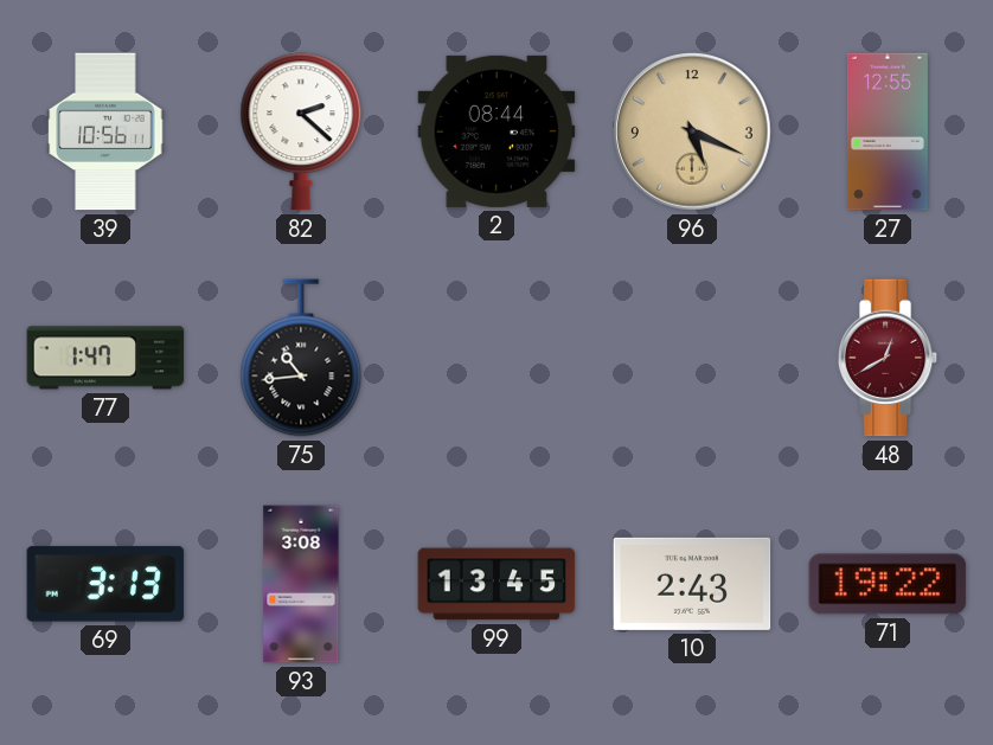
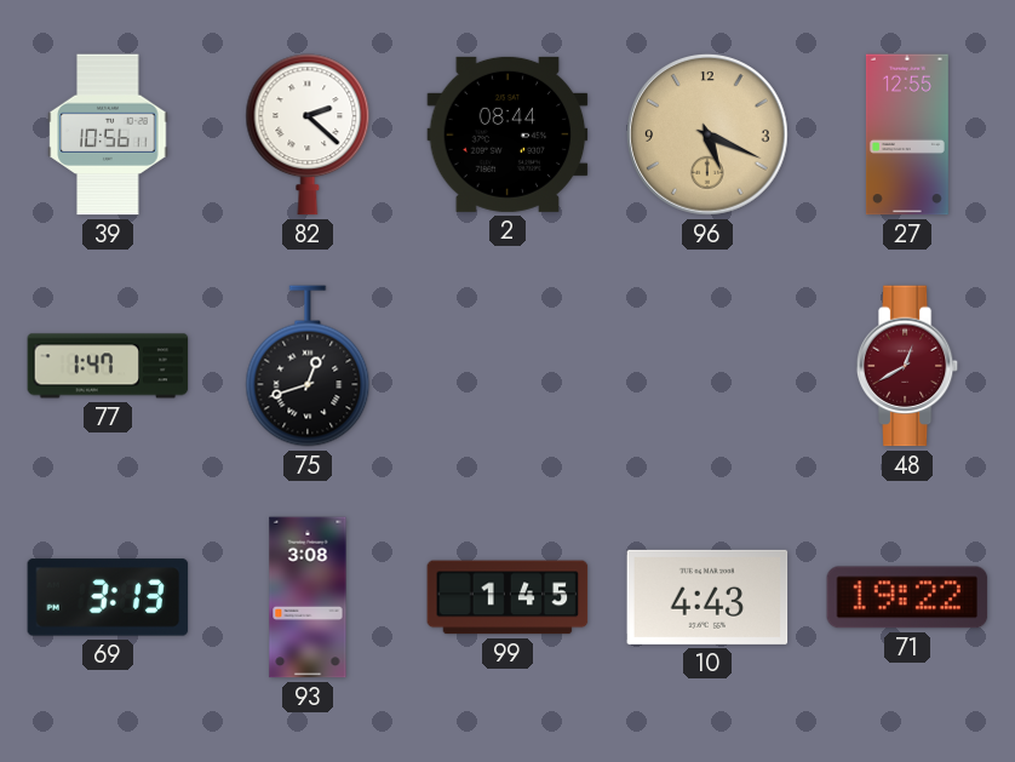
75: 10:44 -> 12:42
99: 13:45 -> 1:45
10: 2:43 -> 4:43
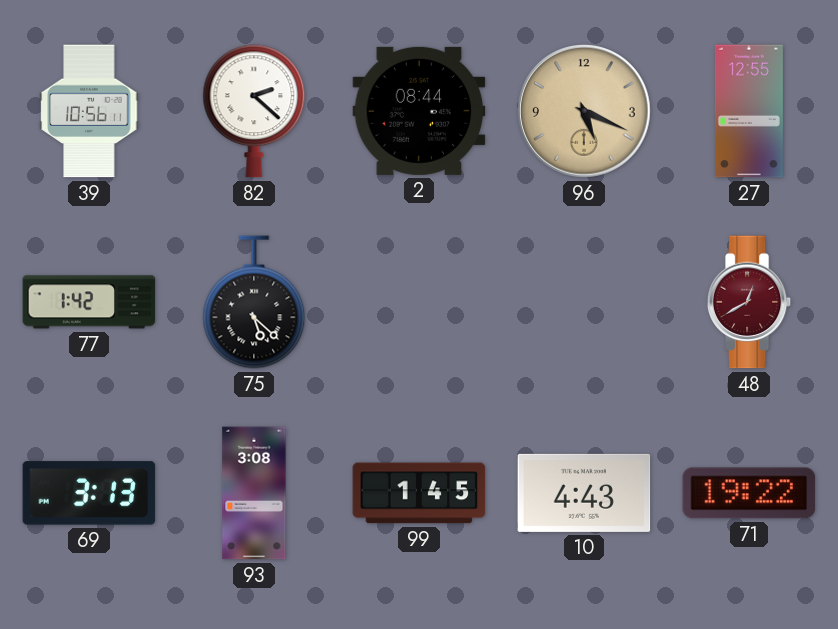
77: 1:47 -> 1:42
75: 12:42 -> 5:22
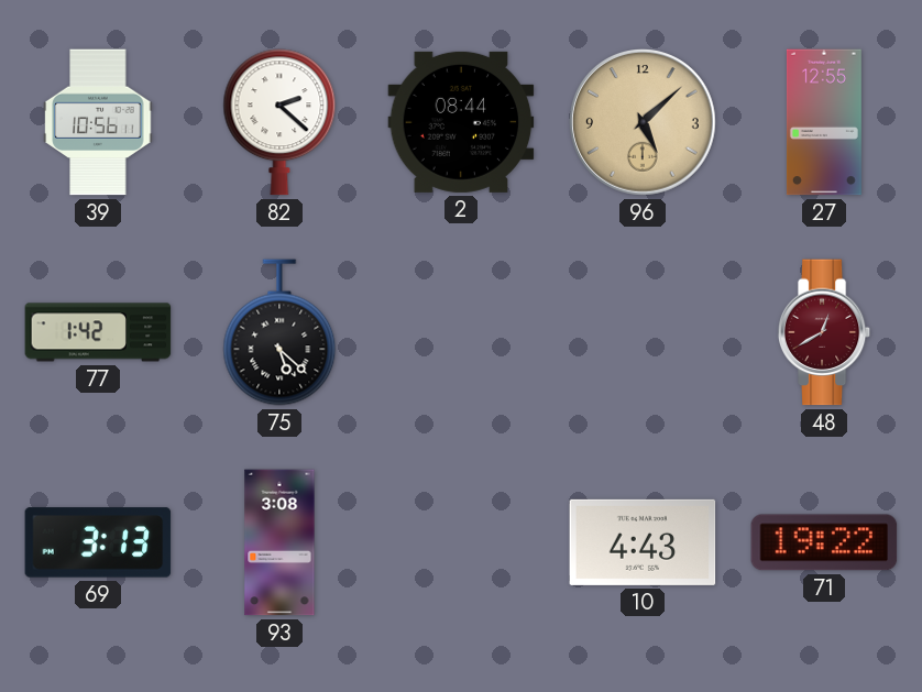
96: 5:19 -> 5:08
99: 1:45 -> none
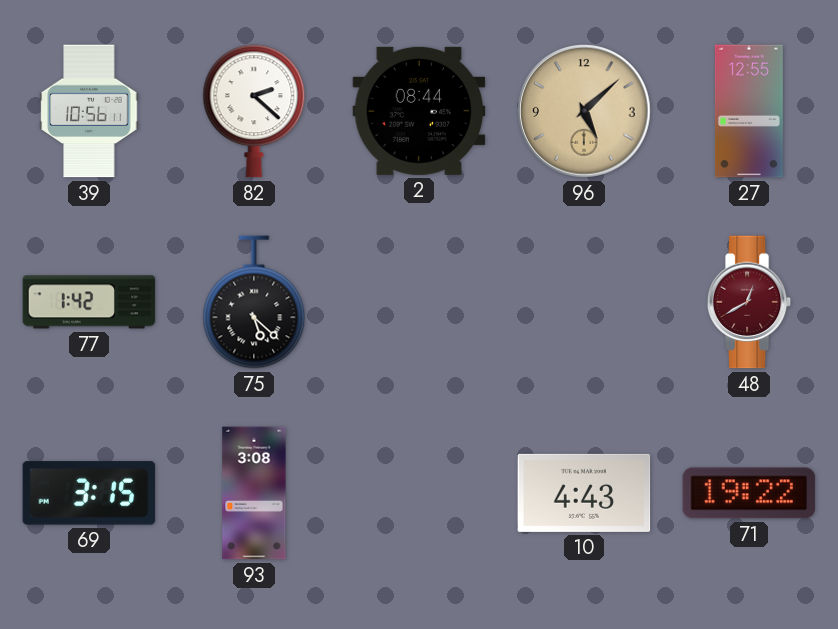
69: 3:13 -> 3:15
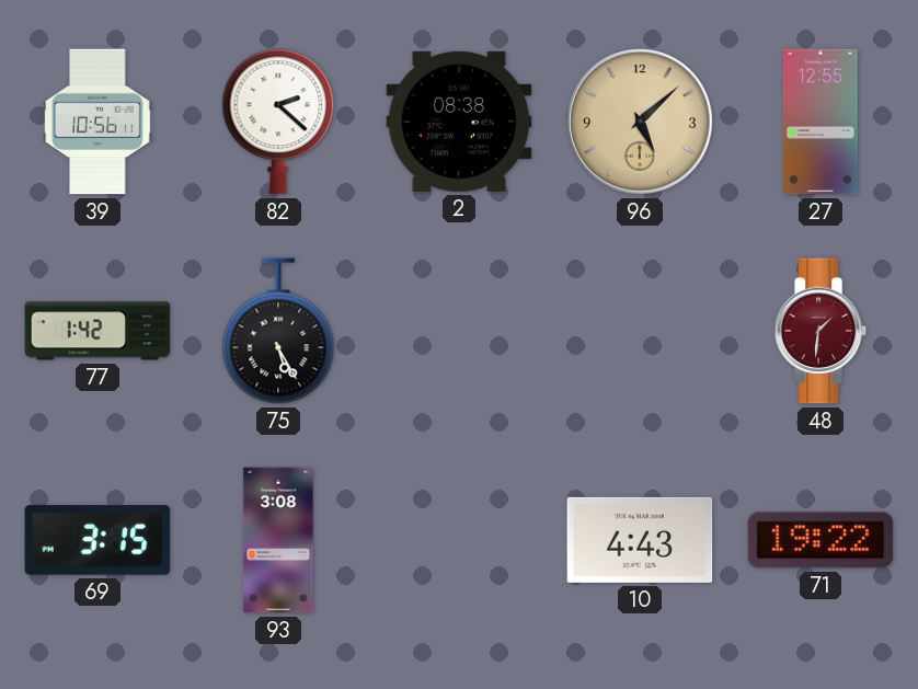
2: 08:44 -> 08:38
75: 5:22 -> 5:25
48: 12:40 -> 1:31
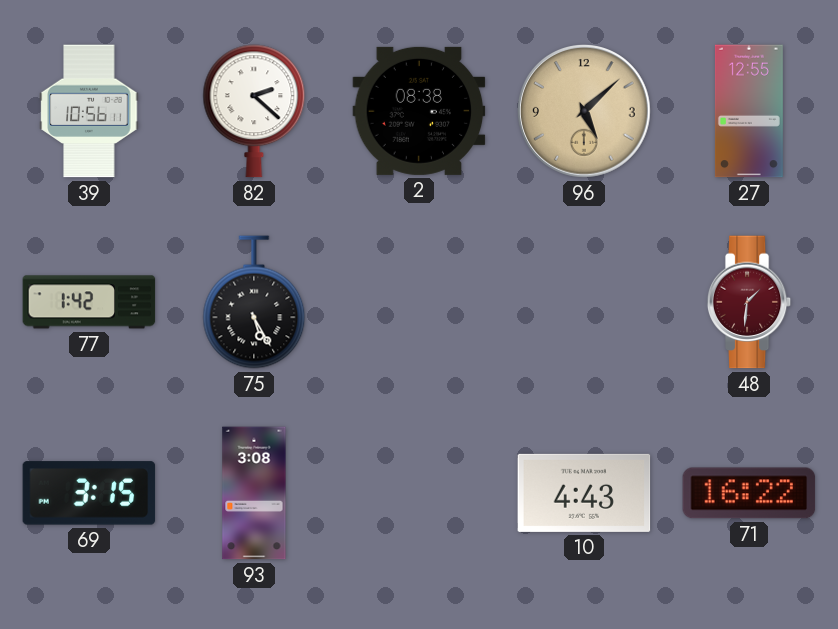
71: 19:22 -> 16:22
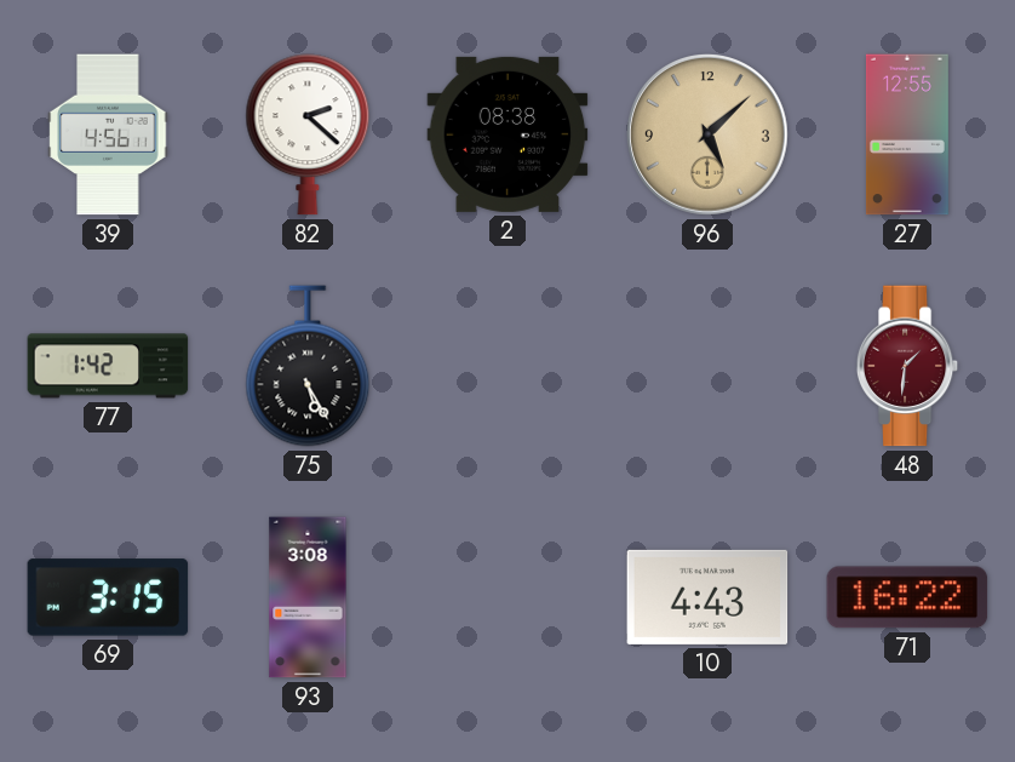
39: 10:56 -> 4:56
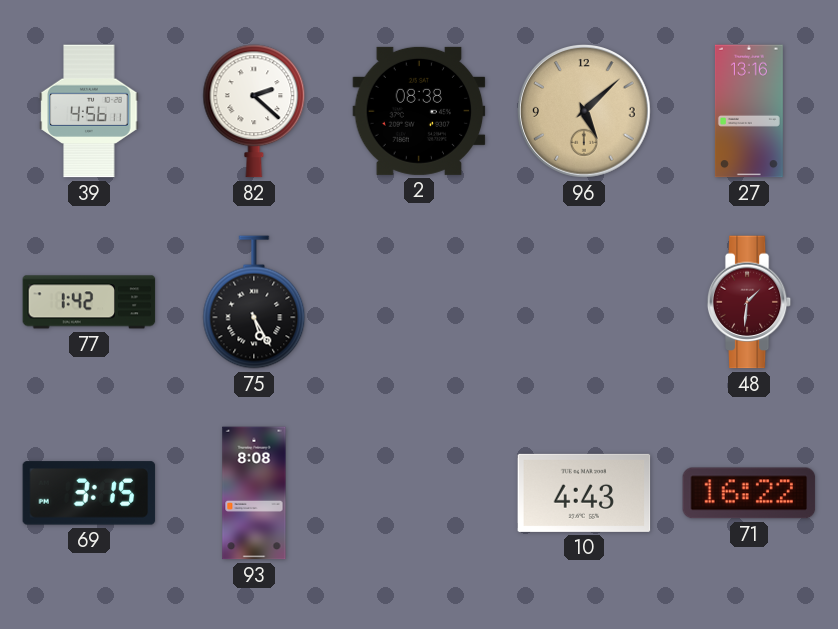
27: 12:55 -> 13:16
93: 3:08 -> 8:08
